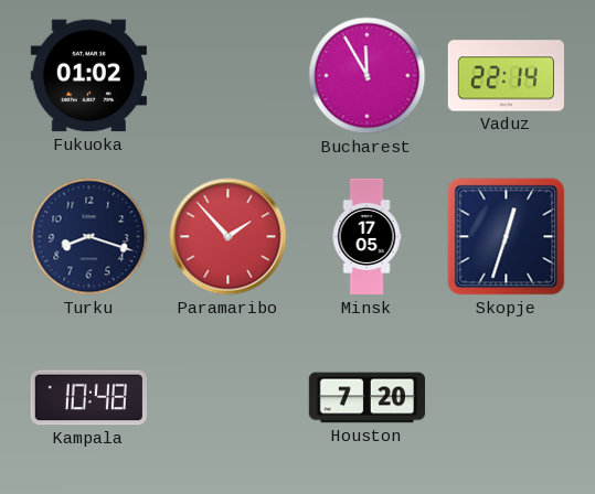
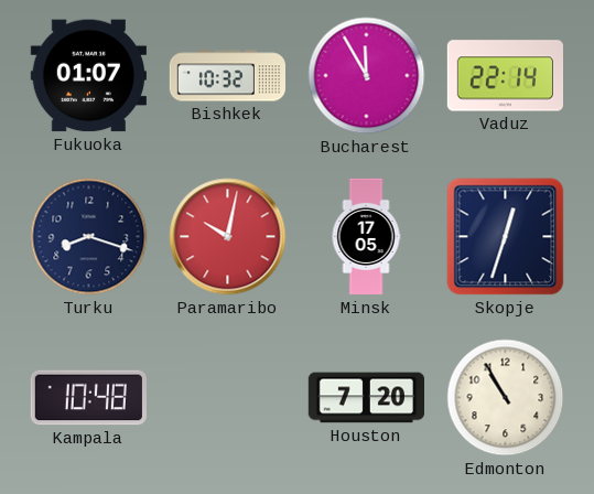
Fukuoka: 01:02 -> 01:07
Bishkek: none -> 10:32
Paramaribo: 1:53 -> 10:02
Edmonton: none -> 10:55
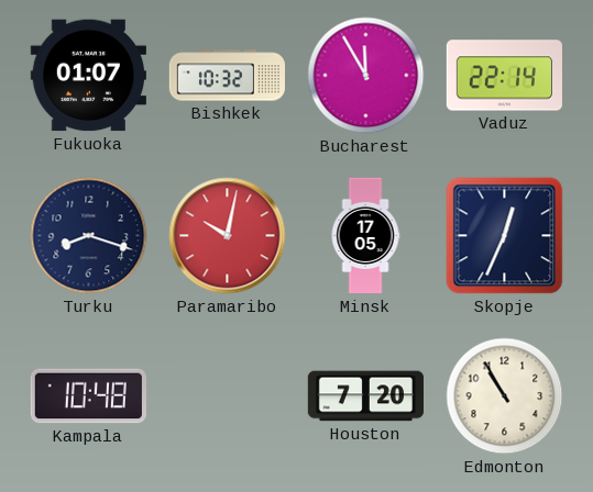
Skopje: 12:33 -> 12:34
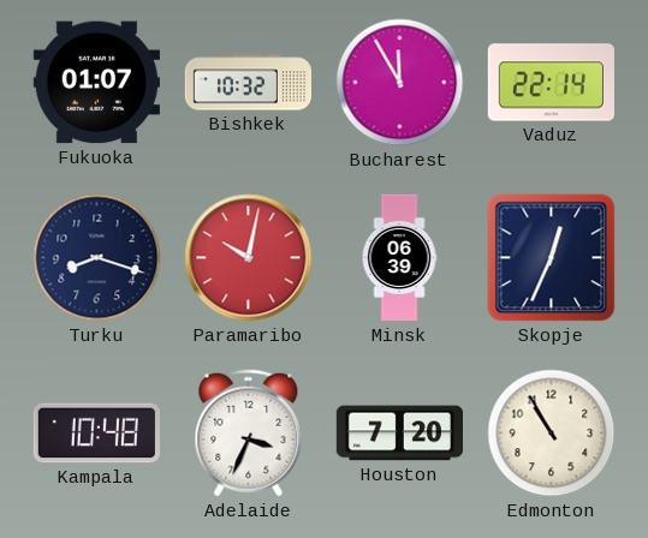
Minsk: 17:05 -> 06:39
Adelaide: none -> 3:34
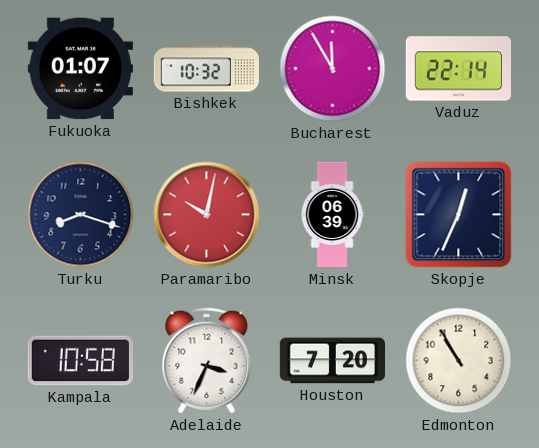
Kampala: 10:48 -> 10:58
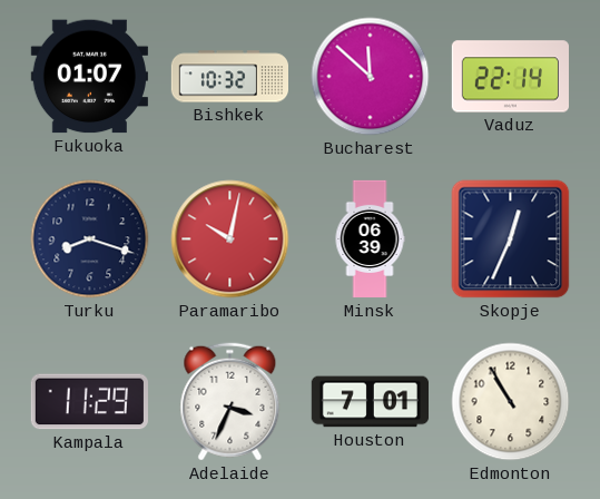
Bucharest: 11:55 -> 11:52
Kampala: 10:58 -> 11:29
Houston: 7:20 -> 7:01
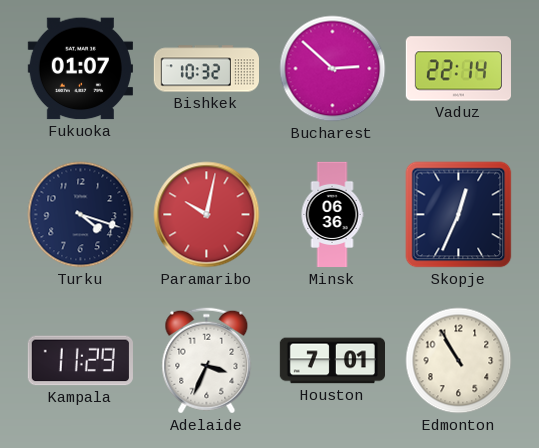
Bucharest: 11:52 -> 2:52
Turku: 8:18 -> 4:18
Minsk: 06:39 -> 06:36
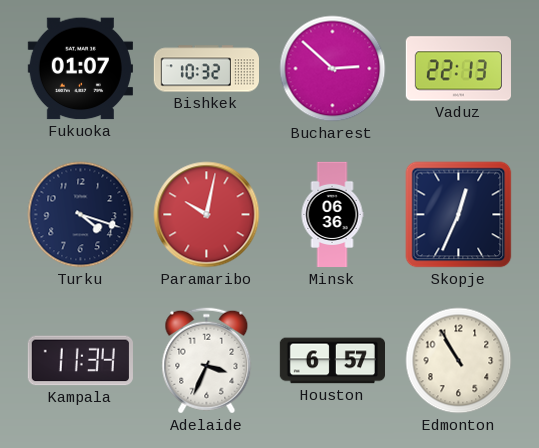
Vaduz: 22:14 -> 22:13
Kampala: 11:29 -> 11:34
Houston: 7:01 -> 6:57
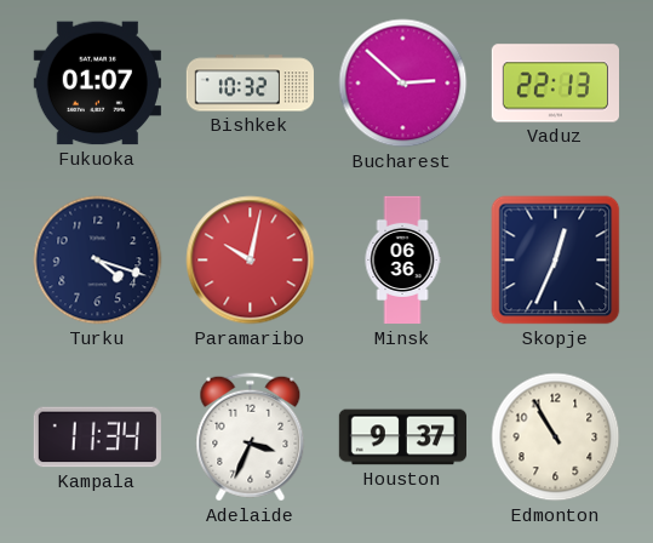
Houston: 6:57 -> 9:37
